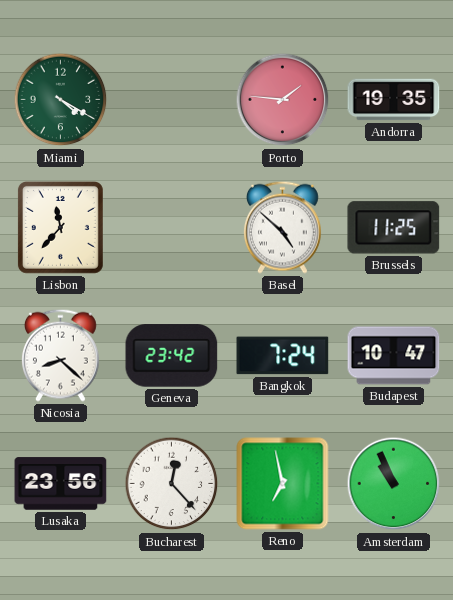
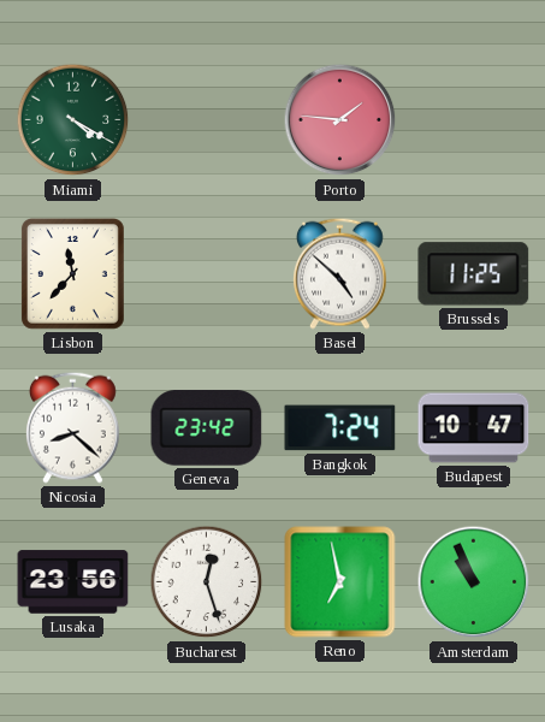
Andorra: 19:35 -> none
Bucharest: 12:23 -> 12:27
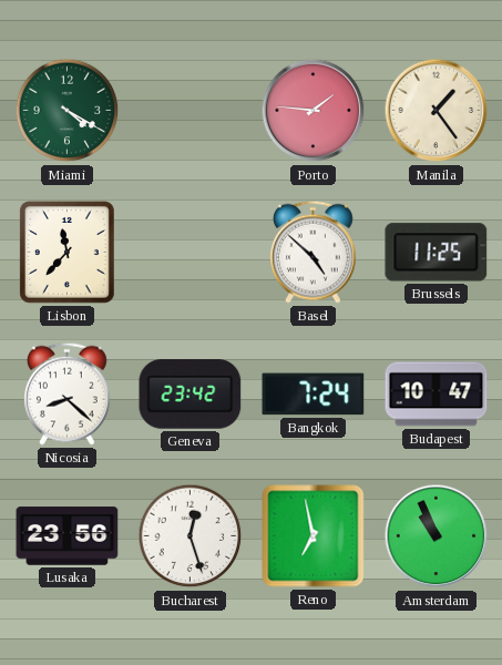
Manila: none -> 1:24
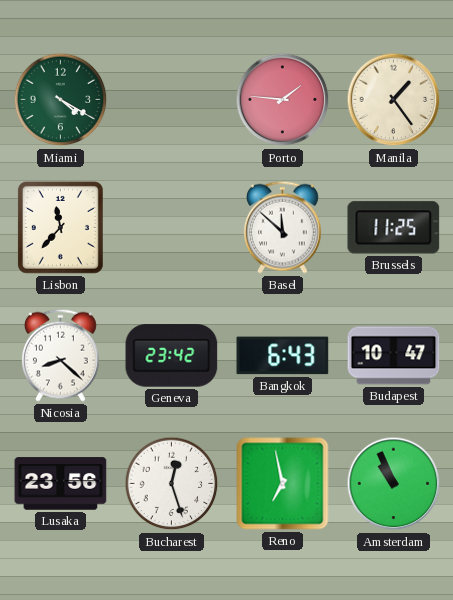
Basel: 4:52 -> 11:52
Bangkok: 7:24 -> 6:43
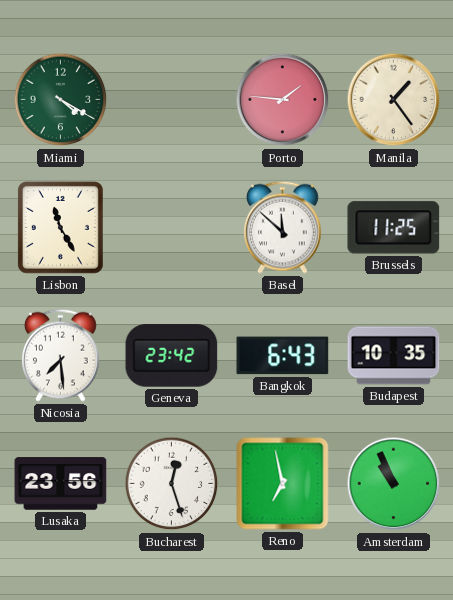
Lisbon: 11:37 -> 11:25
Nicosia: 8:22 -> 7:29
Budapest: 10:47 -> 10:35
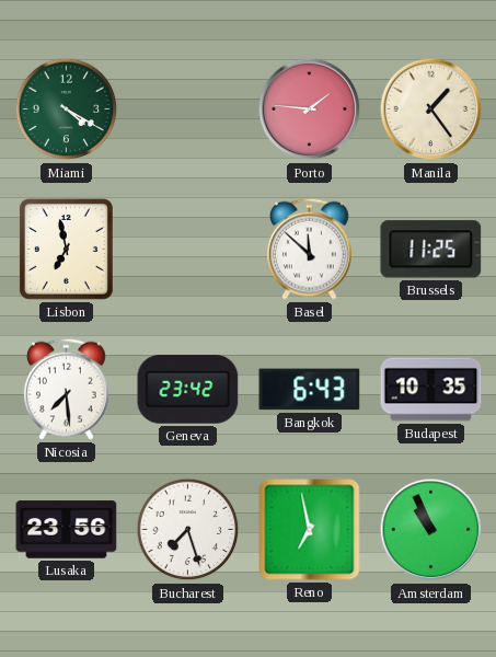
Lisbon: 11:25 -> 6:58
Bucharest: 12:27 -> 7:27
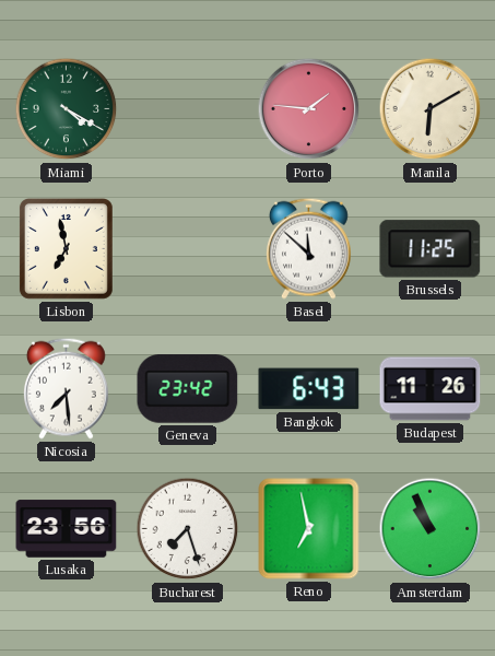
Manila: 1:24 -> 6:10
Budapest: 10:35 -> 11:26
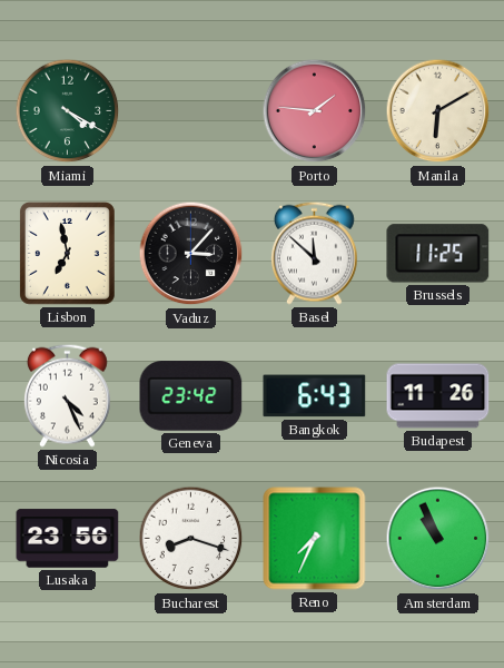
Vaduz: none -> 3:07
Nicosia: 7:29 -> 4:26
Bucharest: 7:27 -> 8:18
Reno: 6:58 -> 7:34
